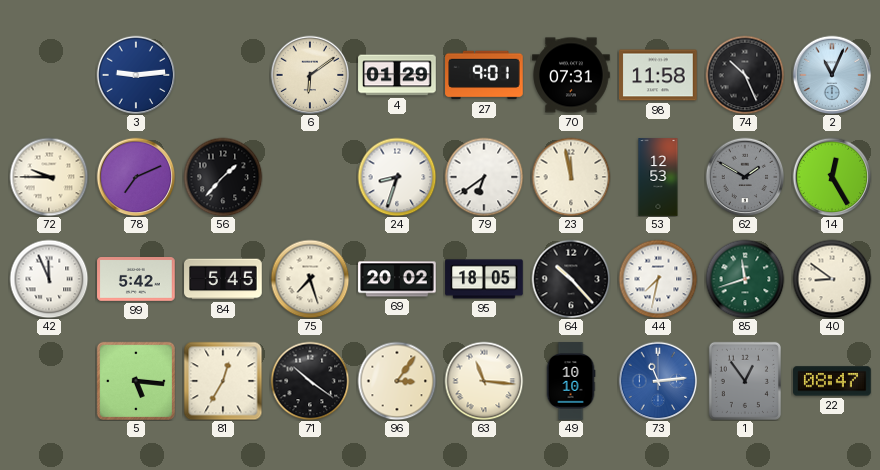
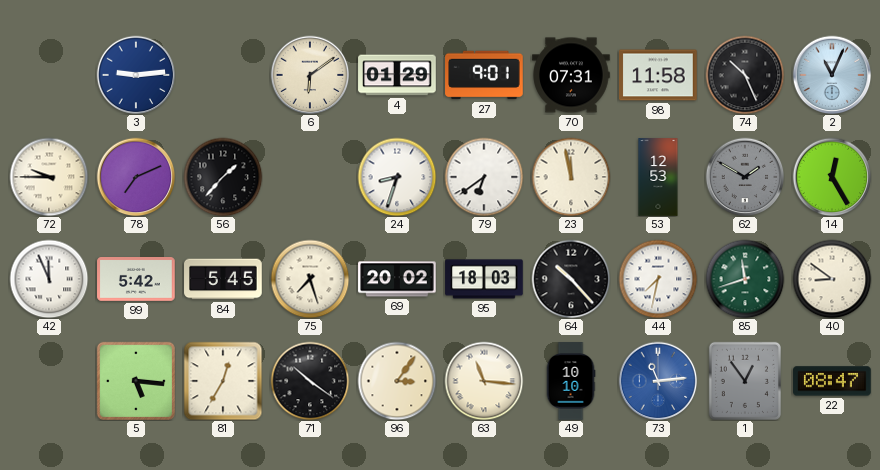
95: 18:05 -> 18:03
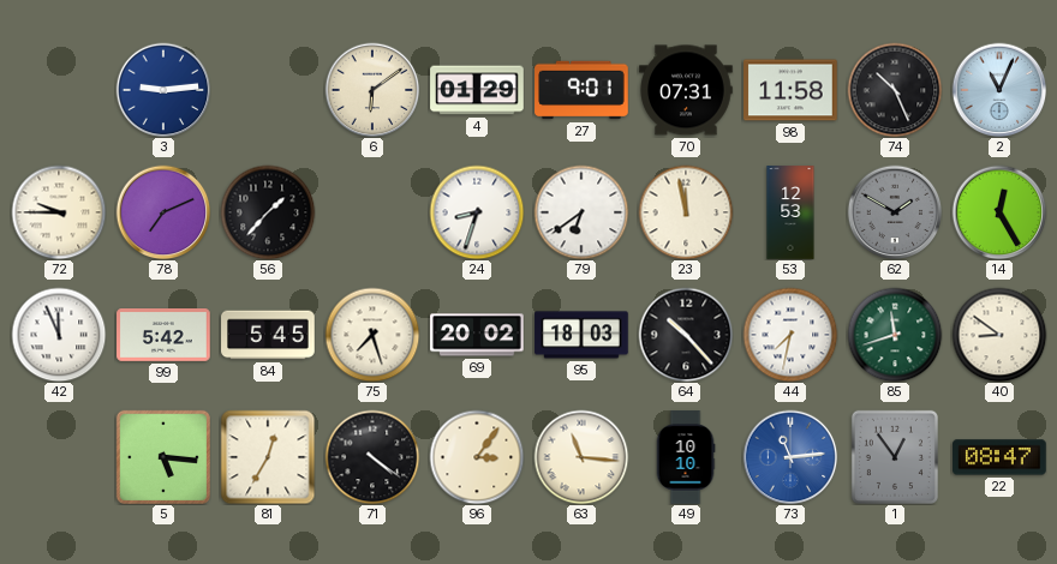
71: 10:21 -> 4:21
